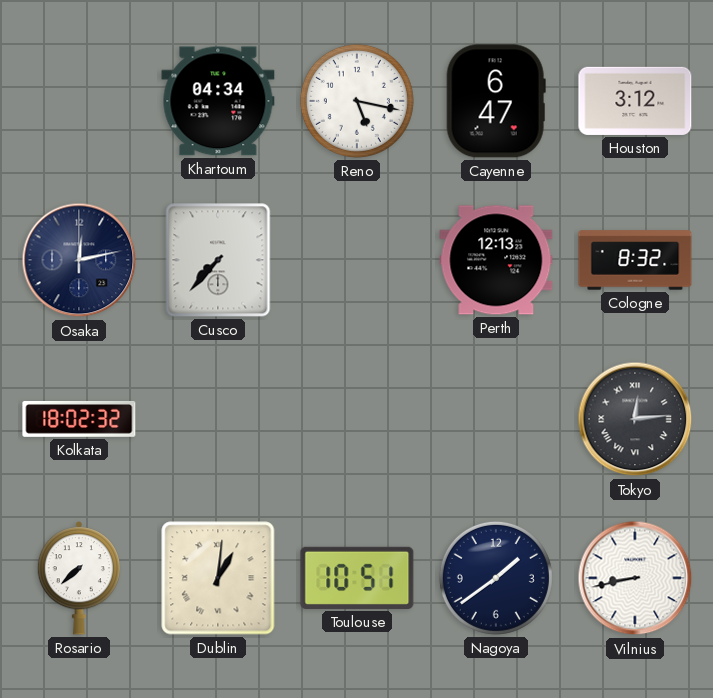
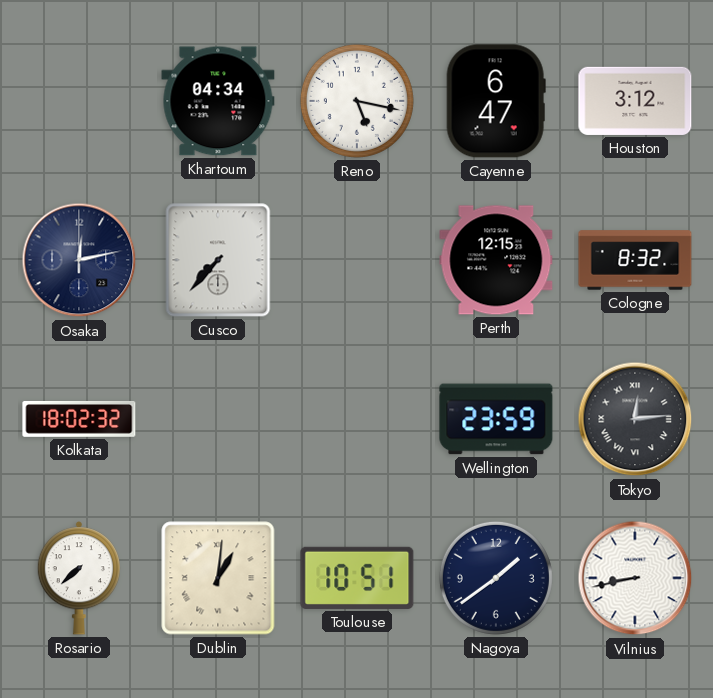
Perth: 12:13 -> 12:15
Wellington: none -> 23:59
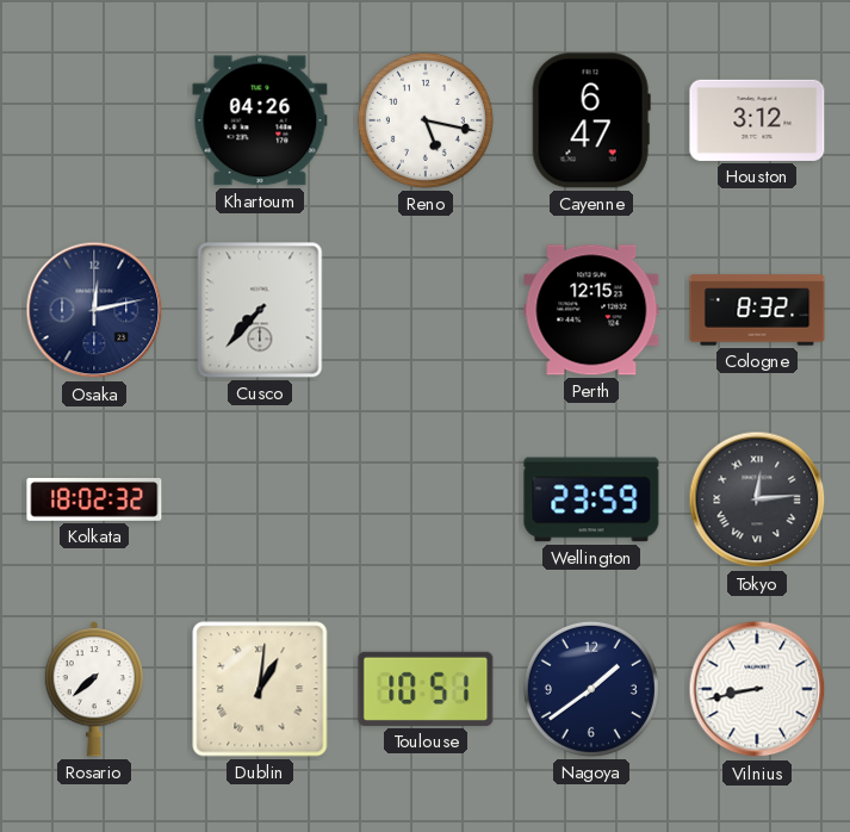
Khartoum: 04:34 -> 04:26
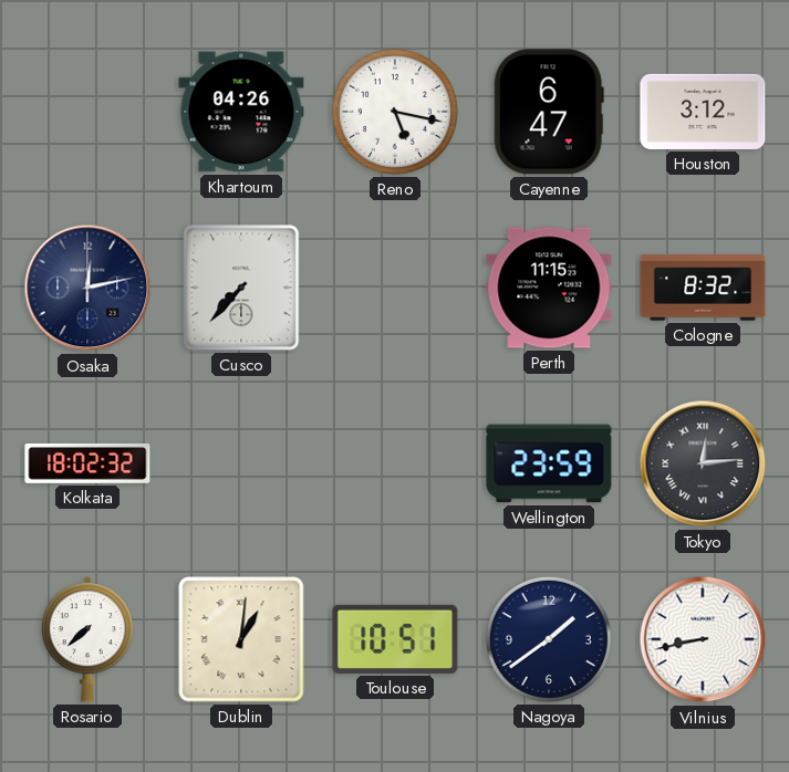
Perth: 12:15 -> 11:15
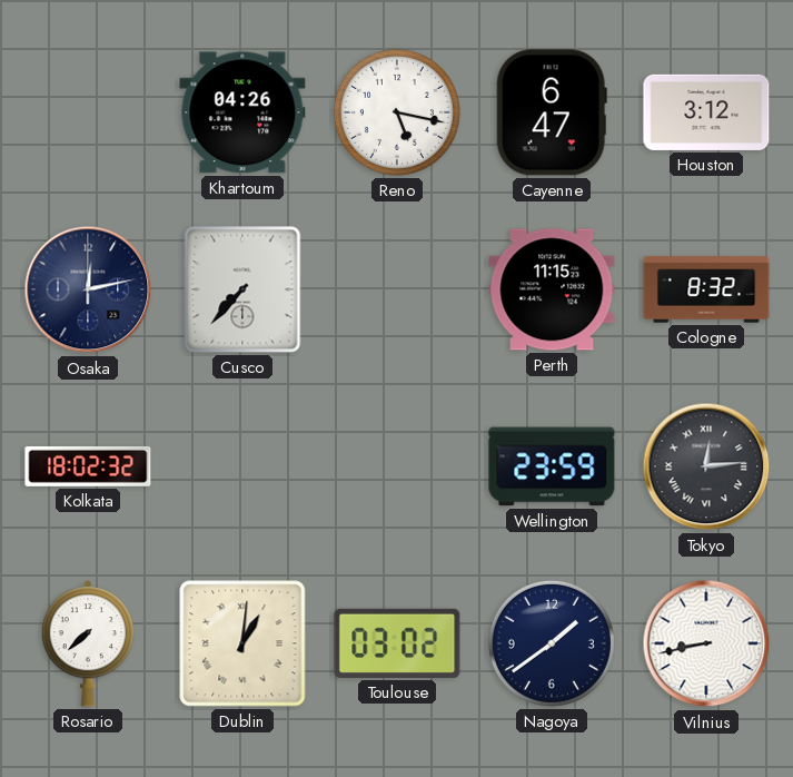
Toulouse: 10:51 -> 03:02
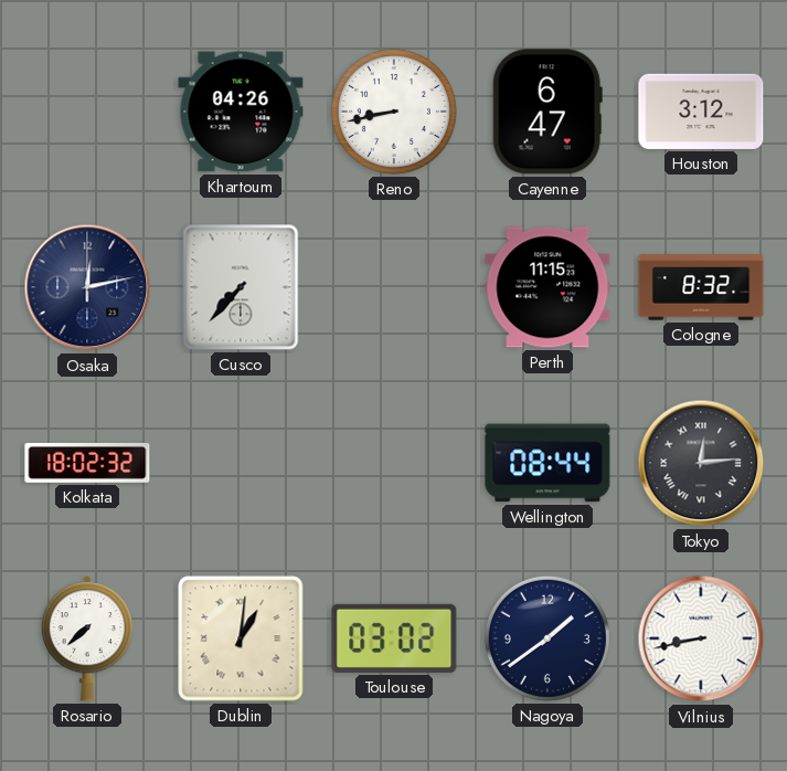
Reno: 5:17 -> 8:43
Wellington: 23:59 -> 08:44
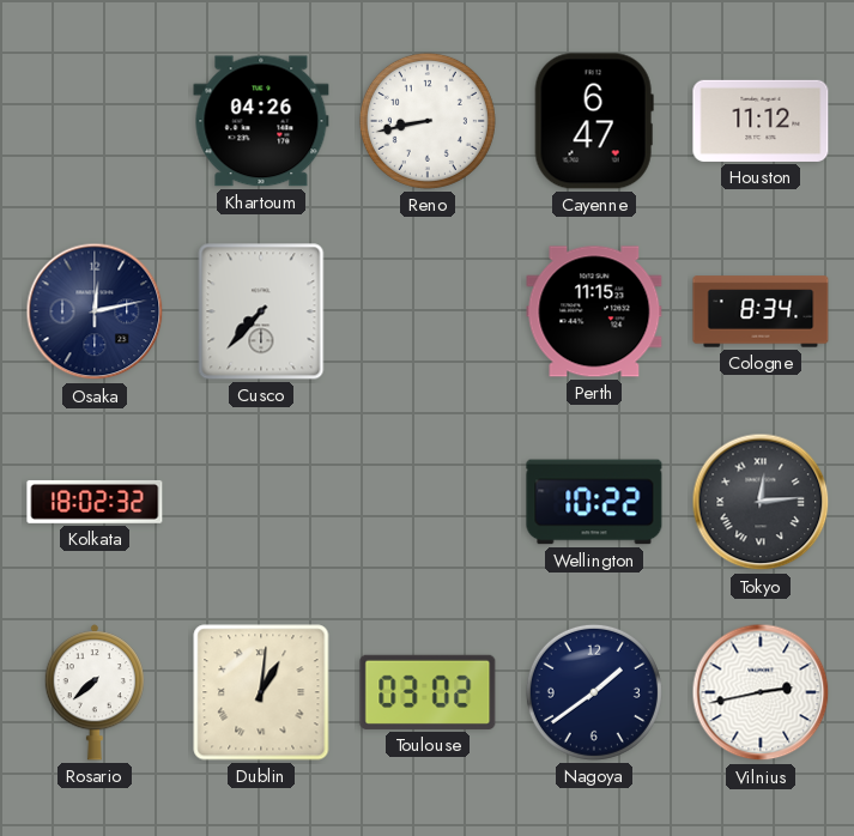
Houston: 3:12 -> 11:12
Cologne: 8:32 -> 8:34
Wellington: 08:44 -> 10:22
Vilnius: 8:43 -> 2:43
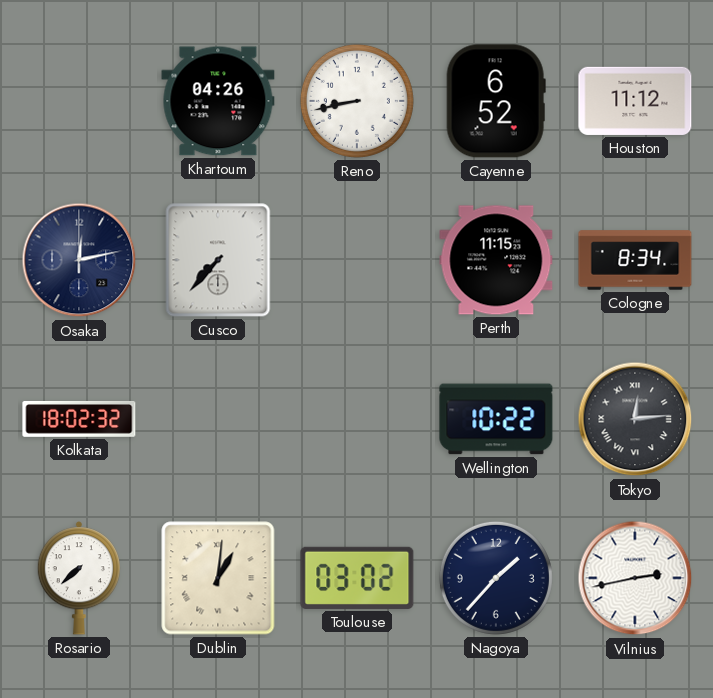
Cayenne: 6:47 -> 6:52
Nagoya: 1:39 -> 1:37
